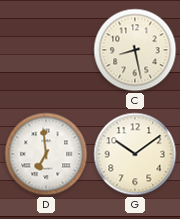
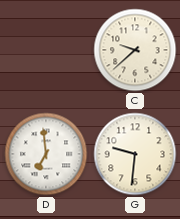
C: 8:28 -> 9:38
G: 10:09 -> 9:31
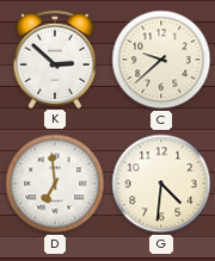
K: none -> 2:52
G: 9:31 -> 4:31
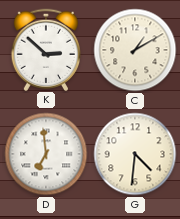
C: 9:38 -> 1:10
